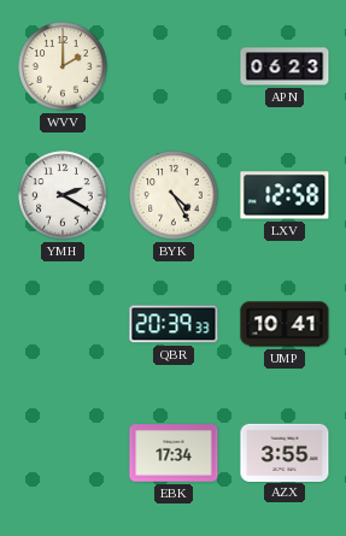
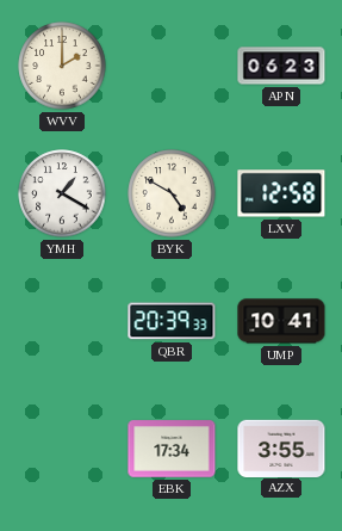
YMH: 2:20 -> 1:20
BYK: 4:25 -> 4:50
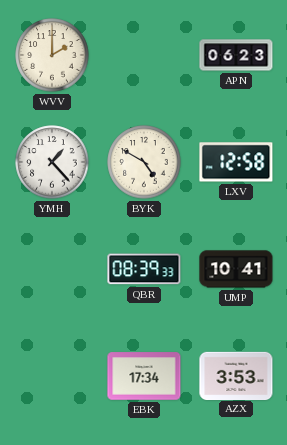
YMH: 1:20 -> 1:23
QBR: 20:39 -> 08:39
AZX: 3:55 -> 3:53
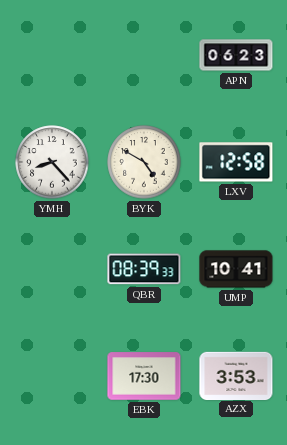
WVV: 2:00 -> none
YMH: 1:23 -> 8:23
EBK: 17:34 -> 17:30
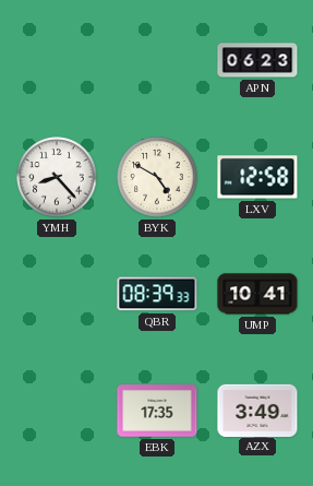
EBK: 17:30 -> 17:35
AZX: 3:53 -> 3:49
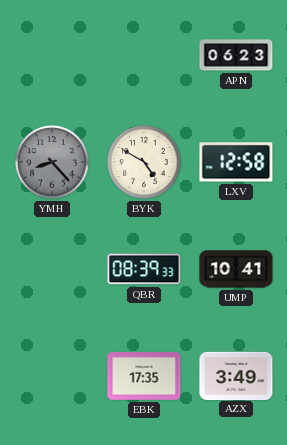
YMH dial: white -> grey
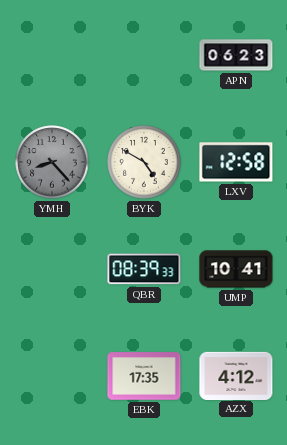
AZX: 3:49 -> 4:12
